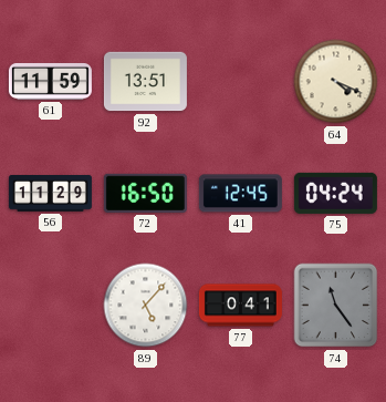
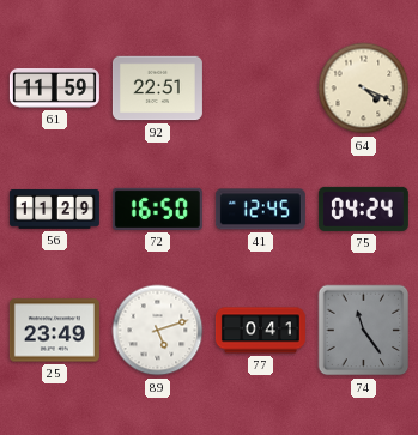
92: 13:51 -> 22:51
25: none -> 23:49
89: 5:07 -> 5:12
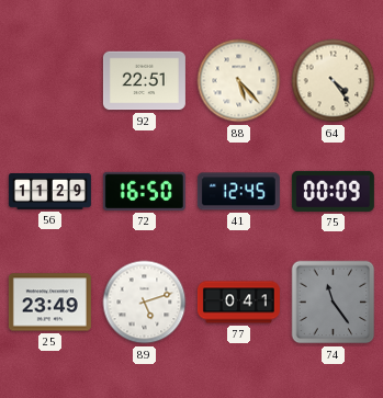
61: 11:59 -> none
88: none -> 5:23
64: 4:19 -> 4:24
75: 04:24 -> 00:09
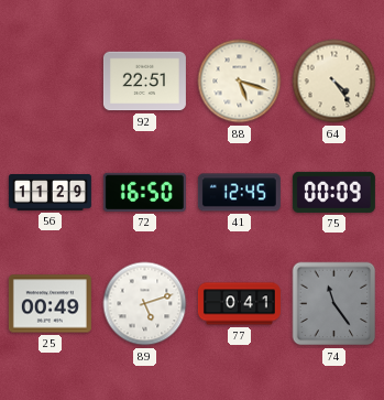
88: 5:23 -> 5:18
25: 23:49 -> 00:49
